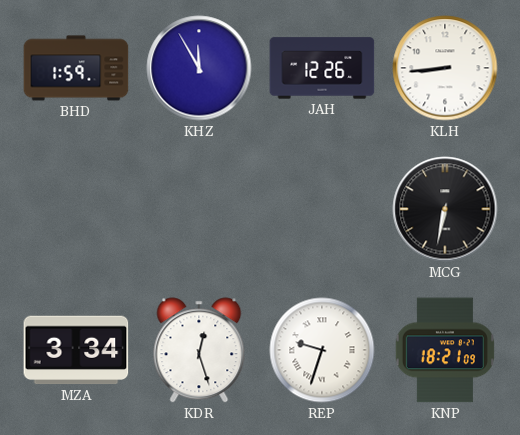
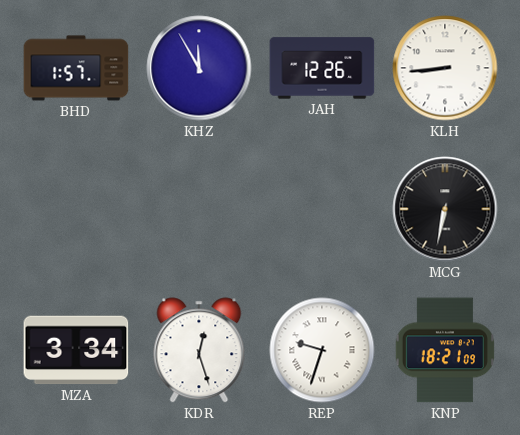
BHD: 1:59 -> 1:57
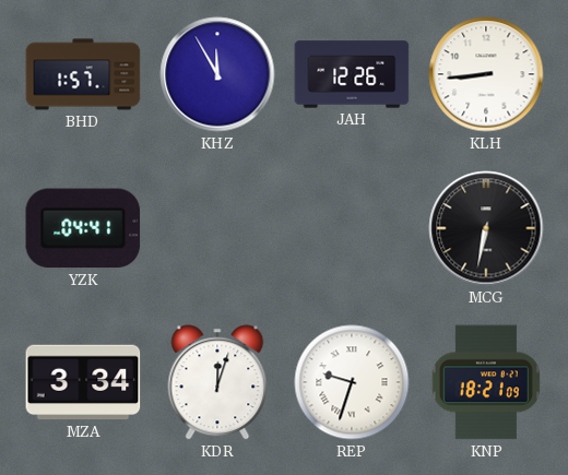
YZK: none -> 04:41
KDR: 12:27 -> 12:03
